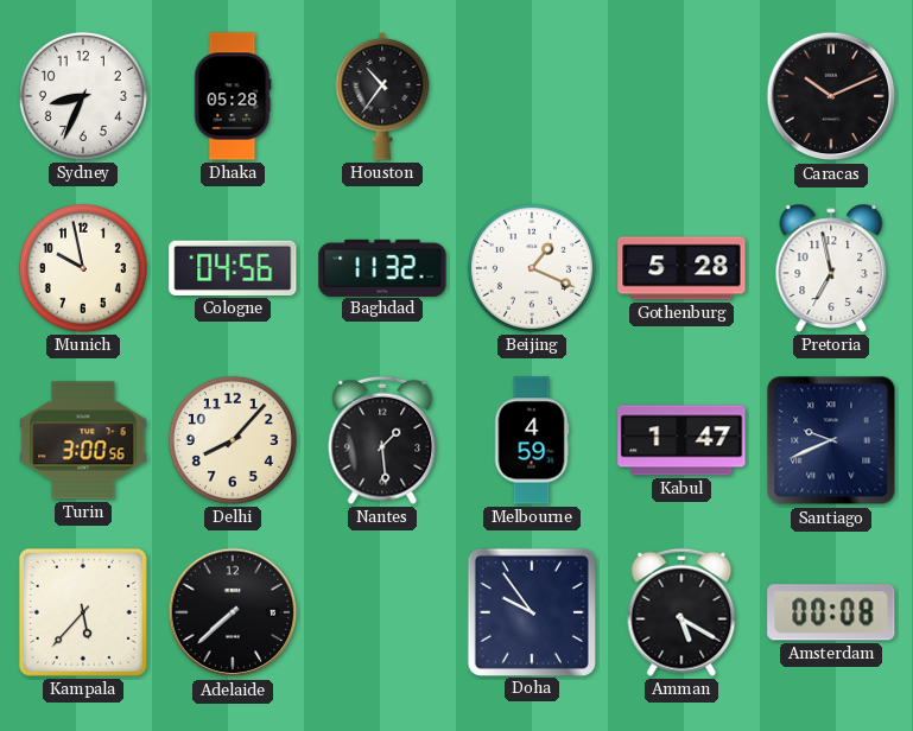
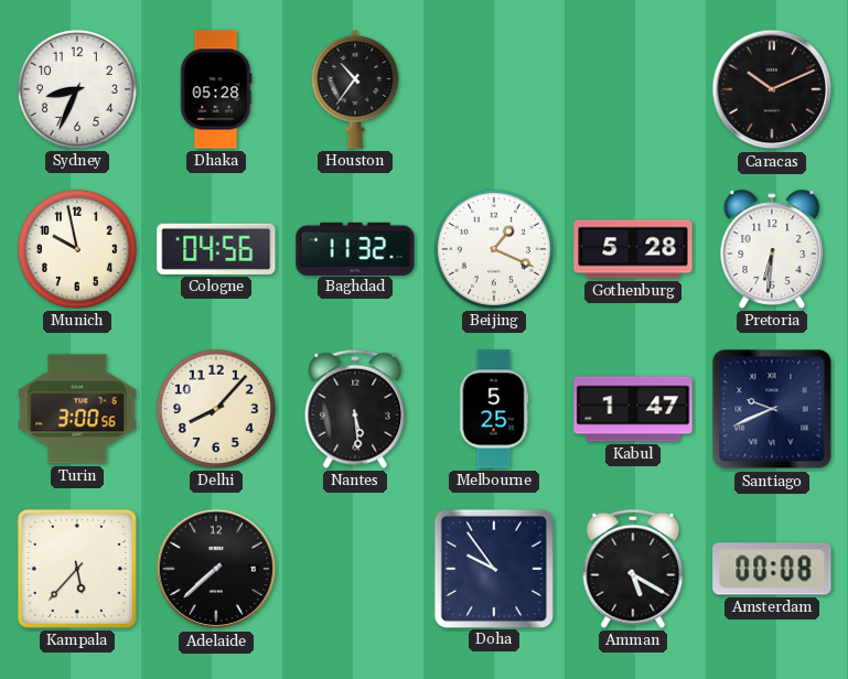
Pretoria: 6:58 -> 6:31
Nantes: 1:29 -> 5:29
Melbourne: 4:59 -> 5:25
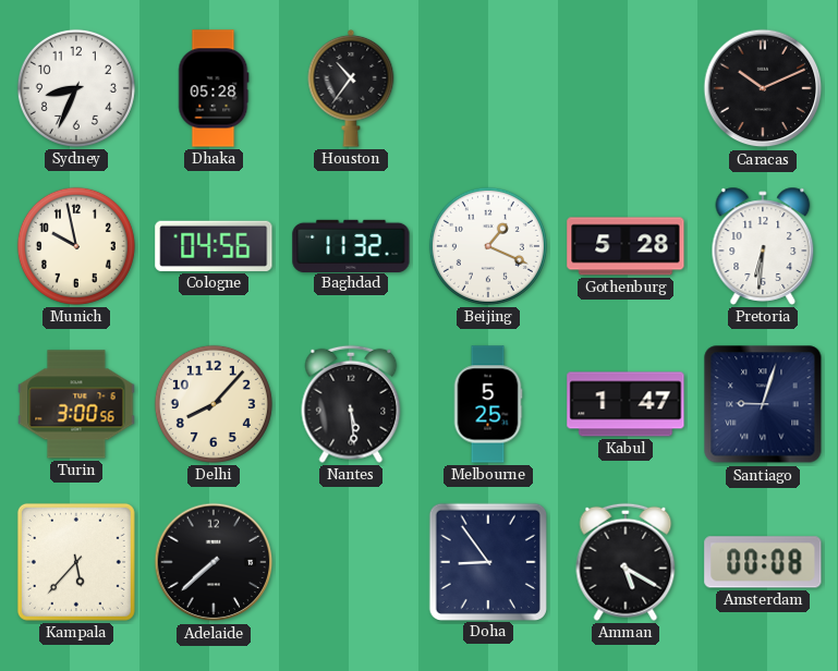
Santiago: 9:41 -> 9:03
Doha: 9:54 -> 8:54
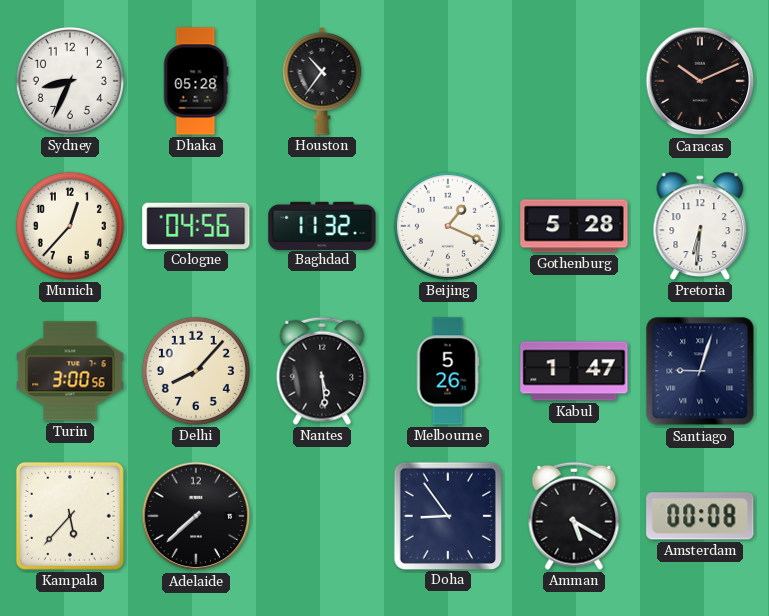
Munich: 9:58 -> 12:37
Melbourne: 5:25 -> 5:26
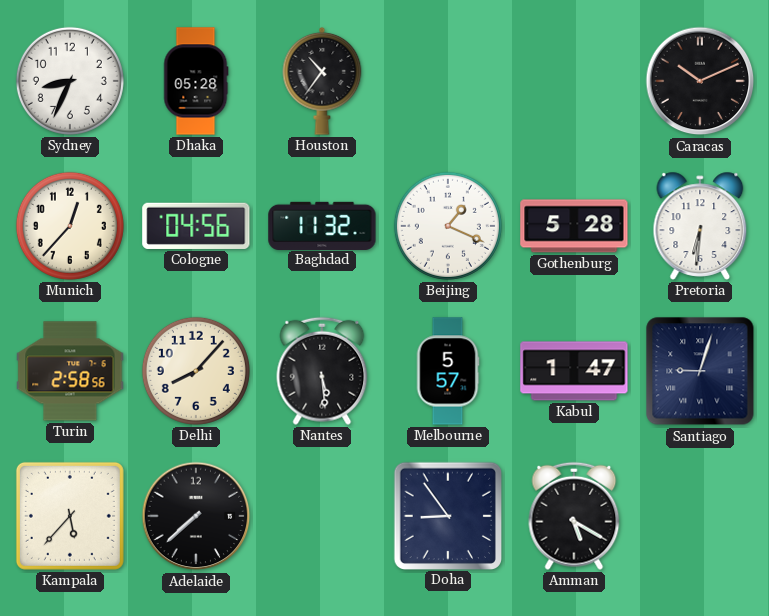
Turin: 3:00 -> 2:58
Melbourne: 5:26 -> 5:57
Amsterdam: 00:08 -> none
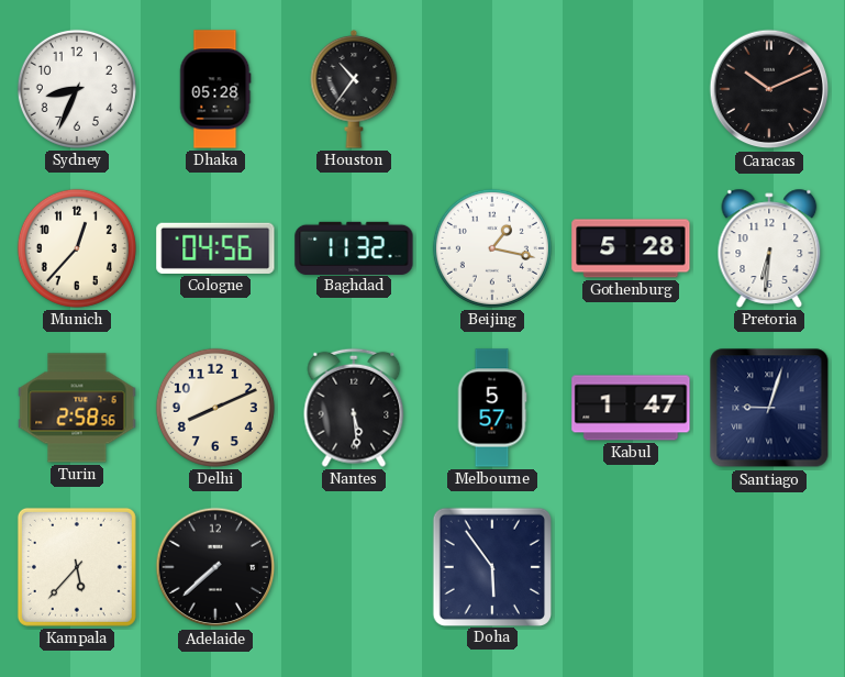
Beijing: 1:19 -> 1:17
Delhi: 8:07 -> 8:11
Doha: 8:54 -> 5:54
Amman: 5:20 -> none
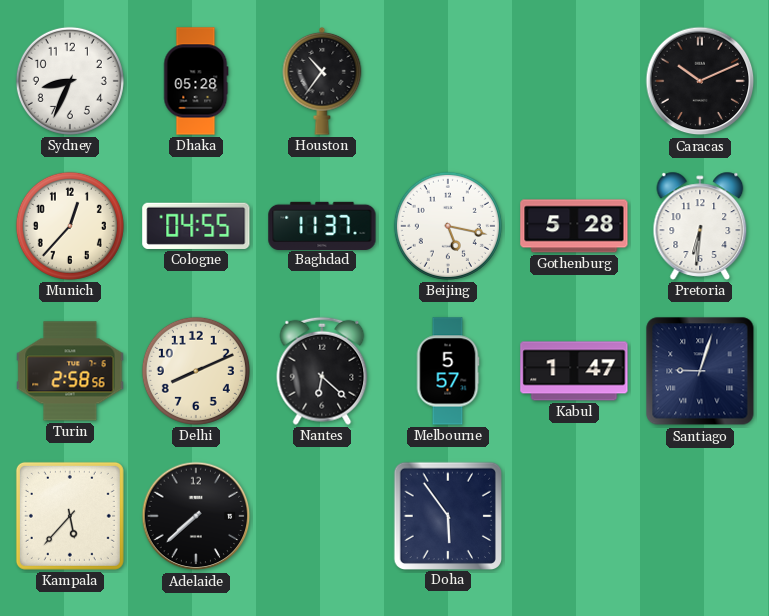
Cologne: 04:56 -> 04:55
Baghdad: 11:32 -> 11:37
Beijing: 1:17 -> 5:17
Nantes: 5:29 -> 6:22
